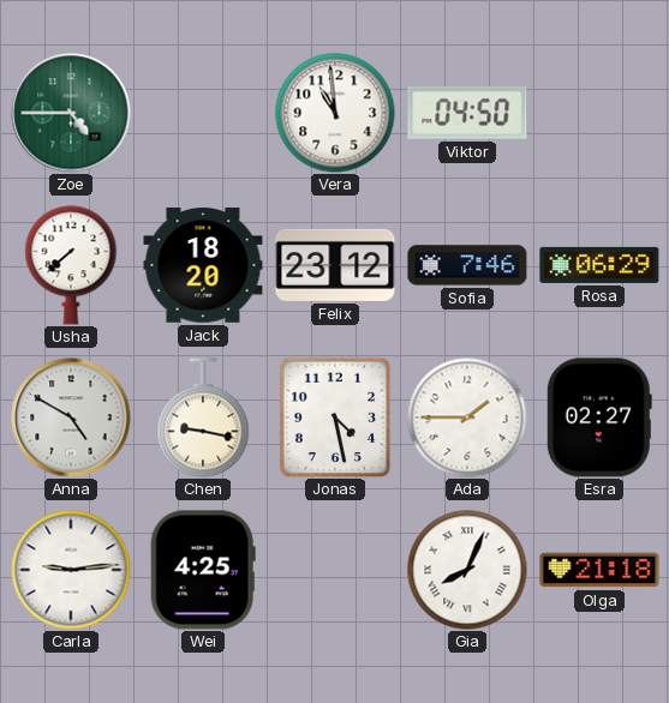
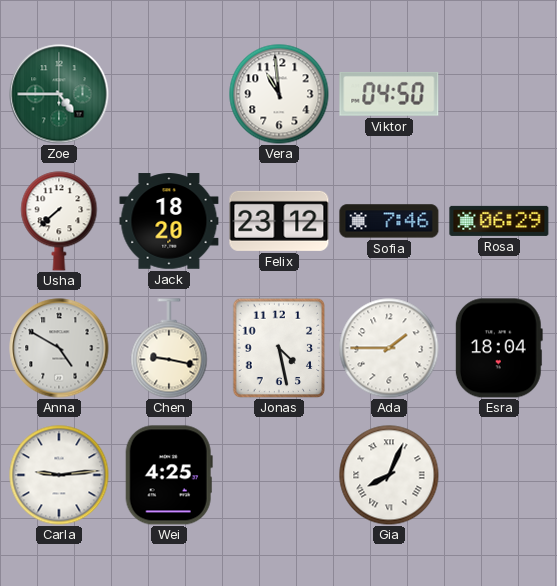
Esra: 02:27 -> 18:04
Olga: 21:18 -> none
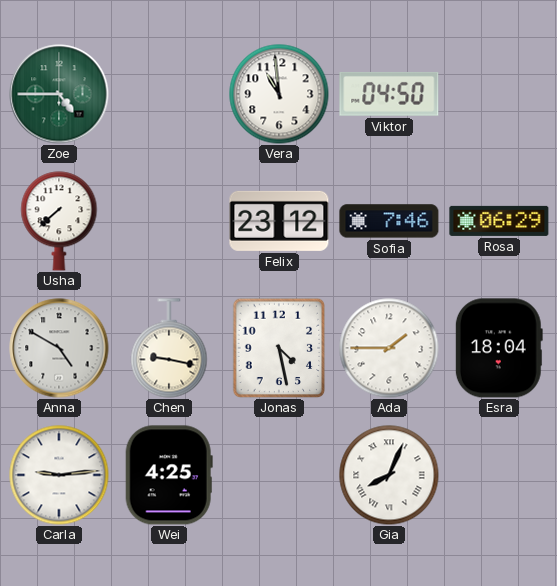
Jack: 18:20 -> none
